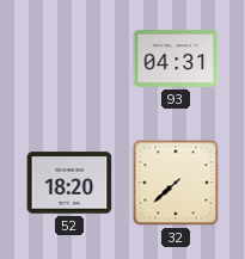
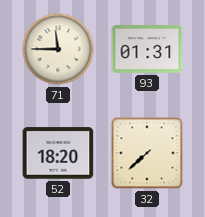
71: none -> 11:45
93: 04:31 -> 01:31
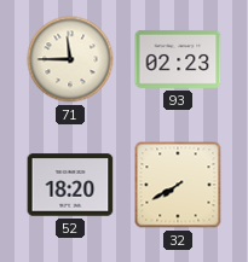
93: 01:31 -> 02:23
32: 7:38 -> 7:40
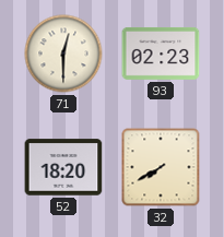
71: 11:45 -> 12:30
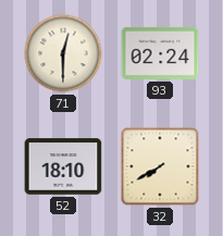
93: 02:23 -> 02:24
52: 18:20 -> 18:10
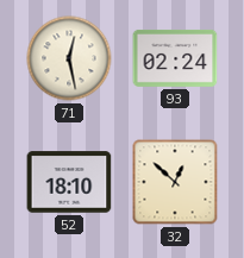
71: 12:30 -> 12:28
32: 7:40 -> 12:52
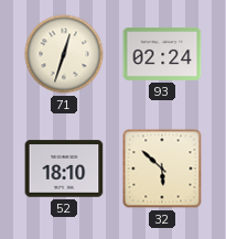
71: 12:28 -> 12:33
32: 12:52 -> 5:52
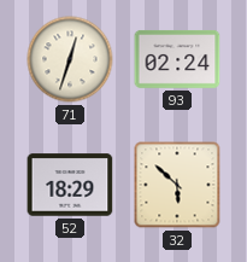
52: 18:10 -> 18:29
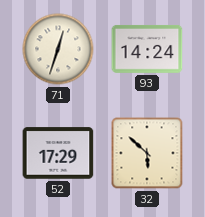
93: 02:24 -> 14:24
52: 18:29 -> 17:29
